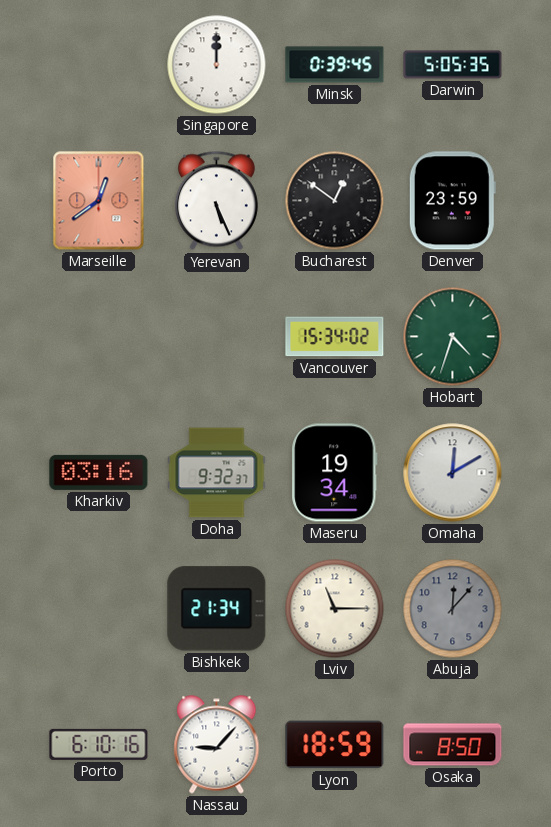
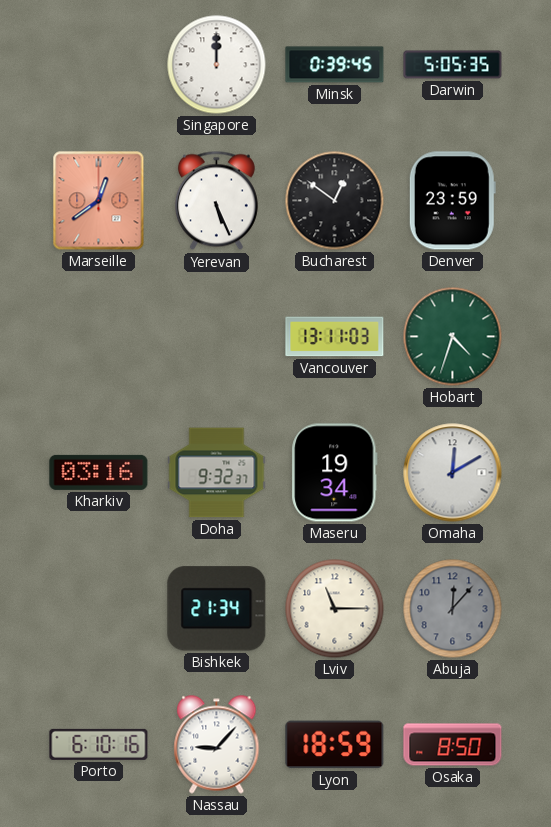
Vancouver: 15:34 -> 13:11
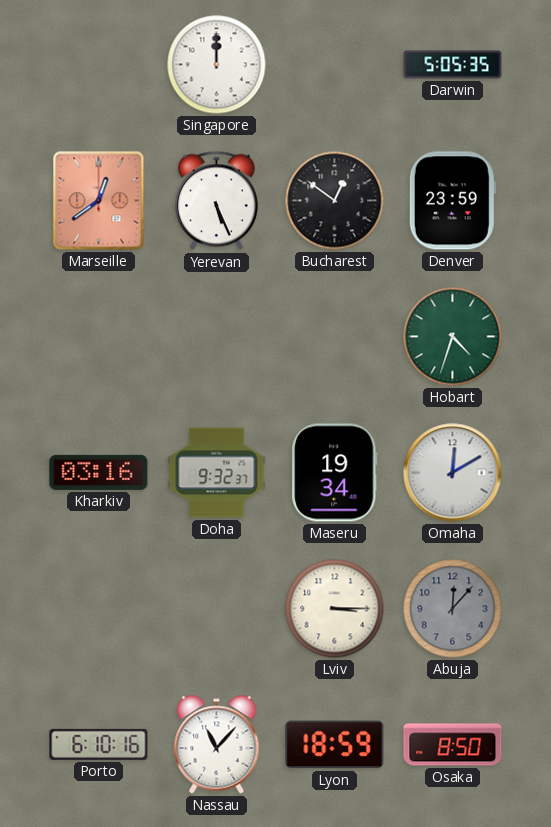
Minsk: 0:39 -> none
Vancouver: 13:11 -> none
Bishkek: 21:34 -> none
Lviv: 11:15 -> 3:15
Nassau: 9:07 -> 11:07
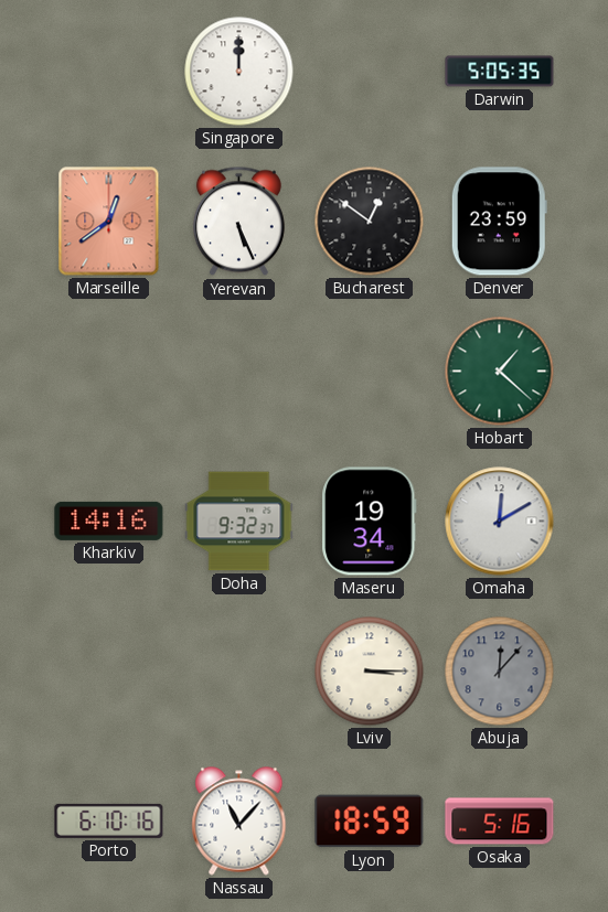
Hobart: 4:33 -> 1:22
Kharkiv: 03:16 -> 14:16
Osaka: 8:50 -> 5:16
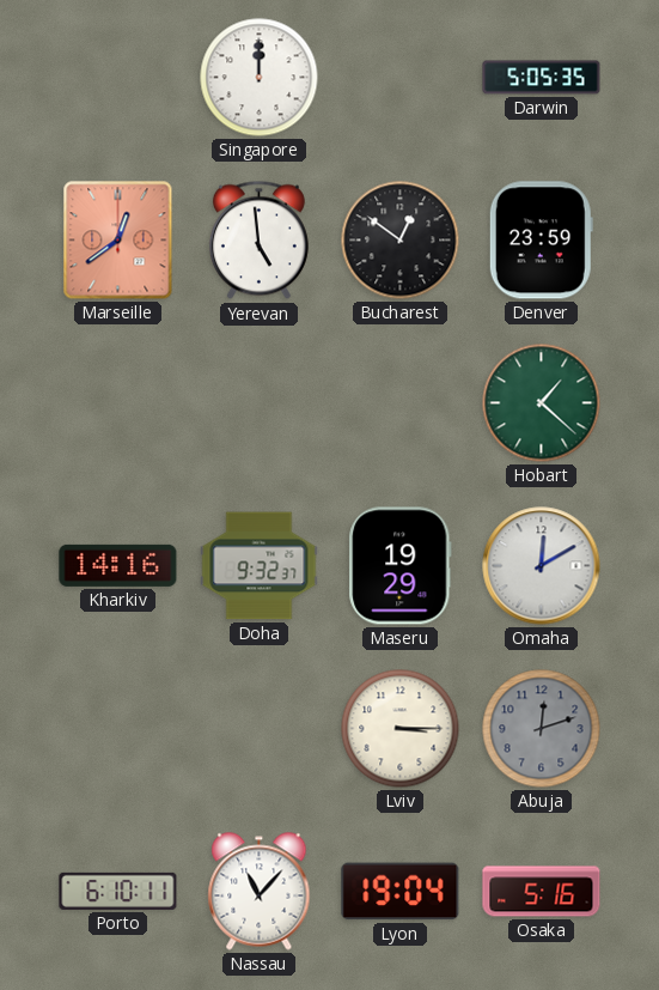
Yerevan: 5:26 -> 4:59
Maseru: 19:34 -> 19:29
Abuja: 12:07 -> 12:12
Porto: 6:10:16 -> 6:10:11
Lyon: 18:59 -> 19:04
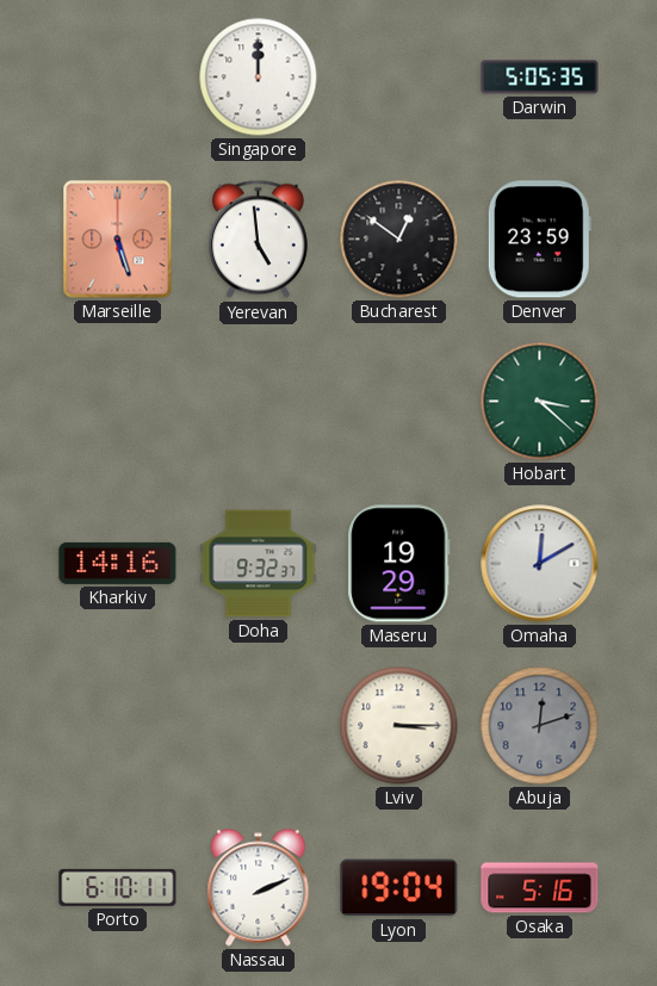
Marseille: 12:39 -> 5:27
Hobart: 1:22 -> 3:22
Nassau: 11:07 -> 2:11
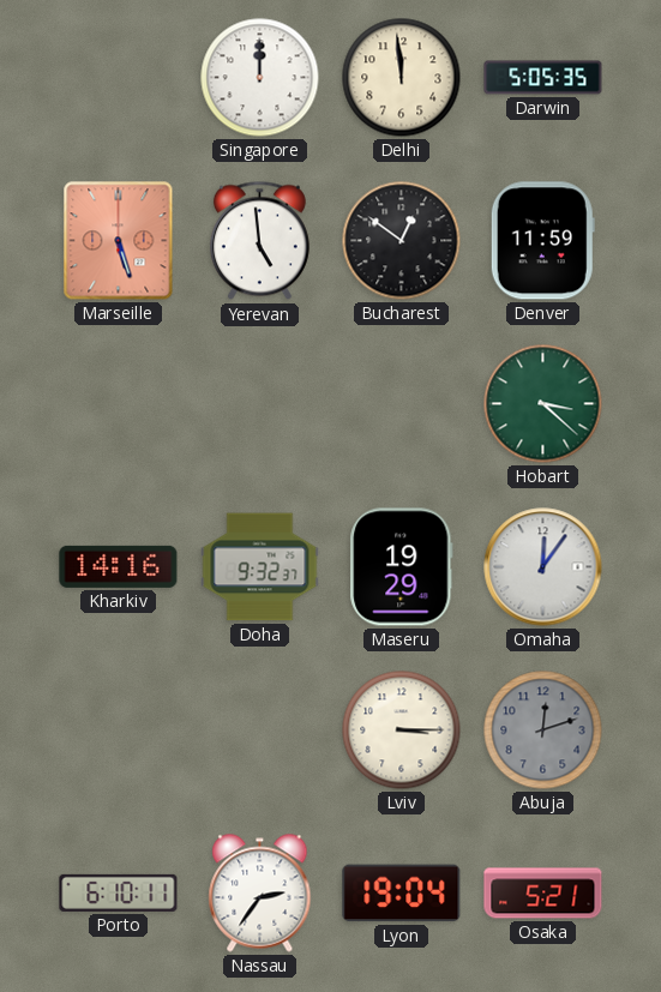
Delhi: none -> 11:59
Denver: 23:59 -> 11:59
Omaha: 12:10 -> 12:06
Nassau: 2:11 -> 2:36
Osaka: 5:16 -> 5:21
